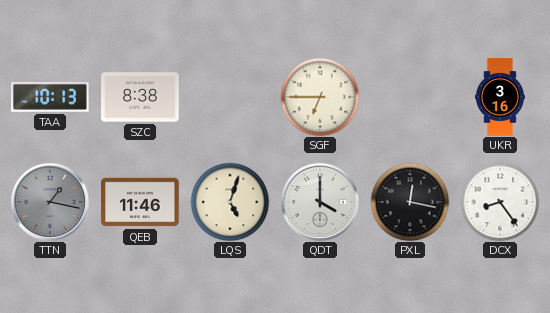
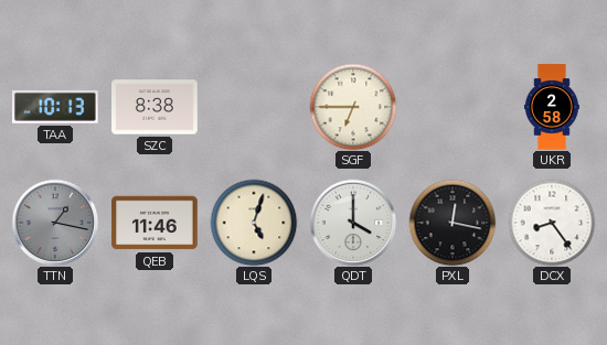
UKR: 3:16 -> 2:58
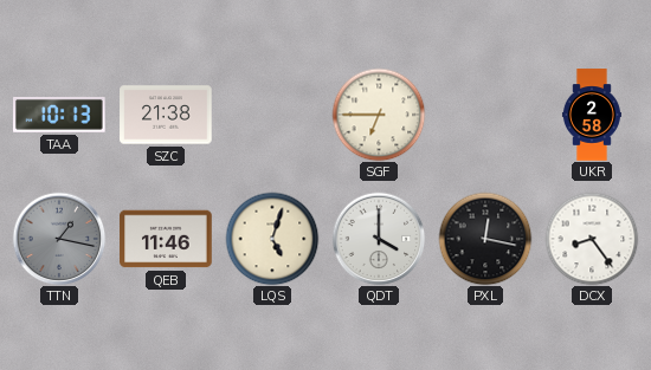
SZC: 8:38 -> 21:38
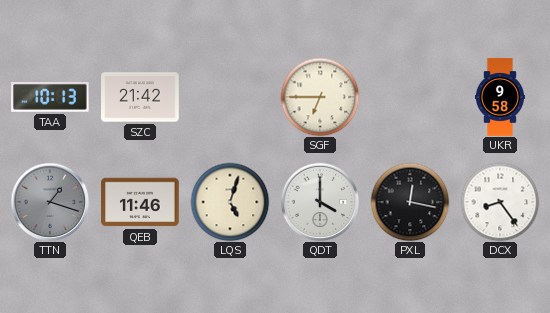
SZC: 21:38 -> 21:42
UKR: 2:58 -> 9:58
TTN: 1:17 -> 1:18
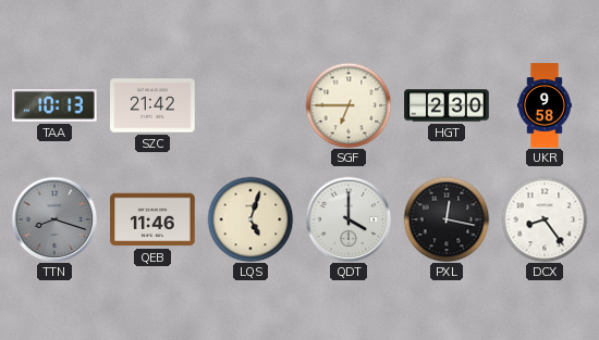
HGT: none -> 2:30
TTN: 1:18 -> 8:18
